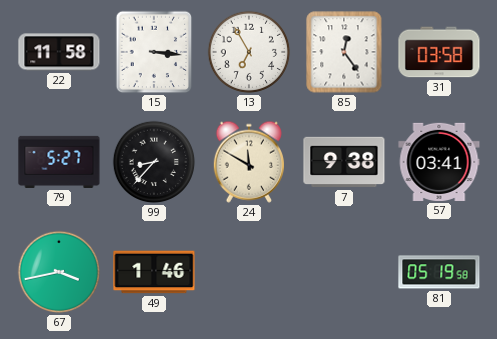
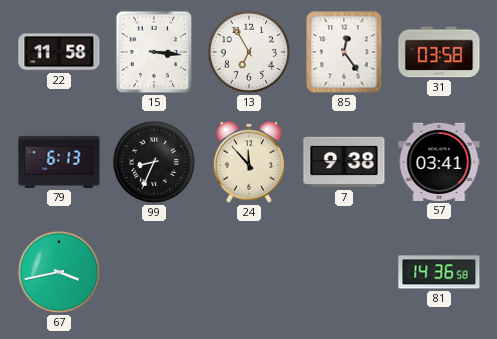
79: 5:27 -> 6:13
99: 8:37 -> 8:34
24: 11:50 -> 11:53
49: 1:46 -> none
81: 05:19 -> 14:36
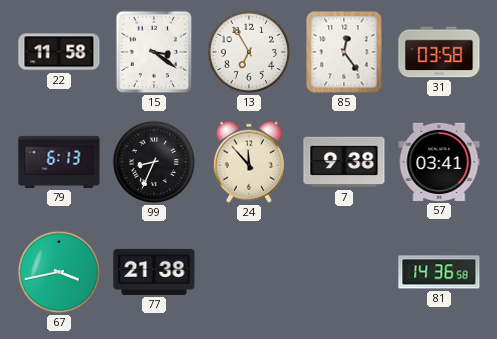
15: 3:16 -> 3:21
77: none -> 21:38
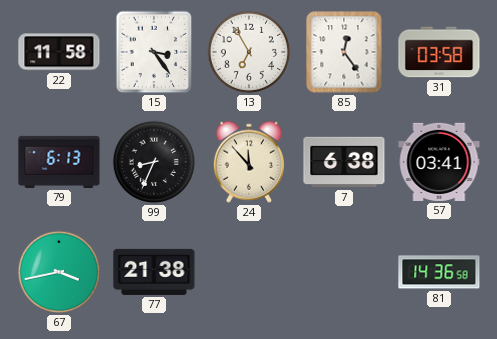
15: 3:21 -> 3:24
7: 9:38 -> 6:38
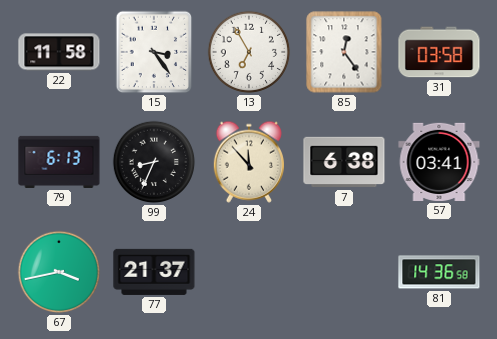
77: 21:38 -> 21:37
